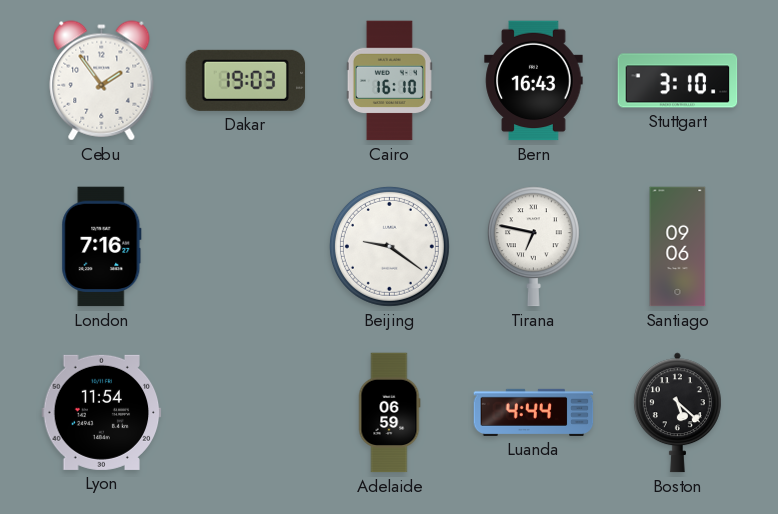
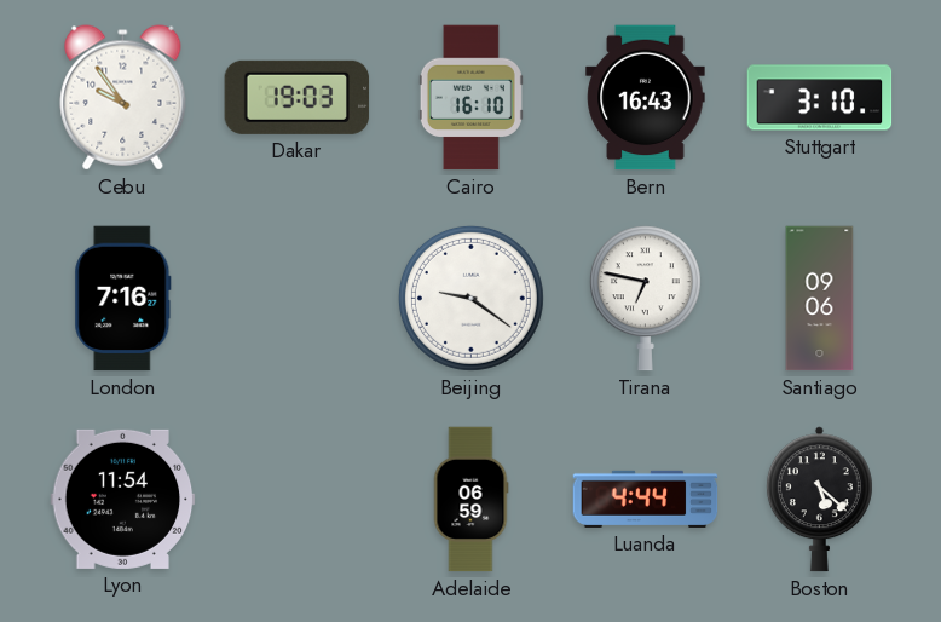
Cebu: 1:54 -> 9:54
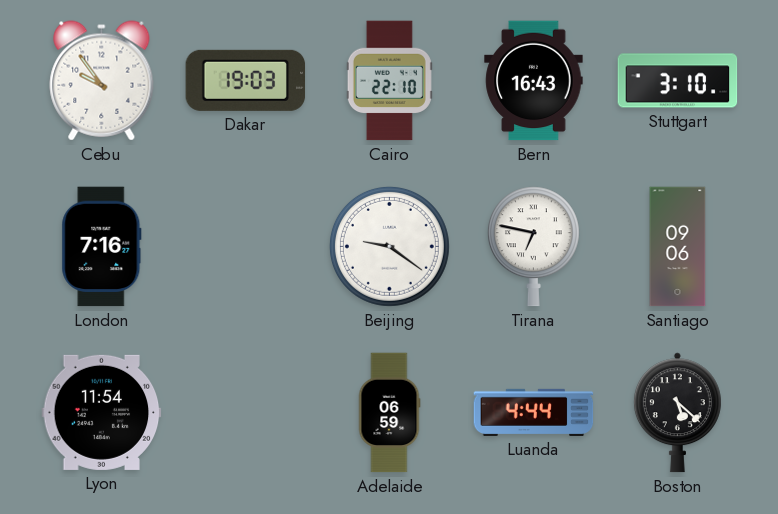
Cairo: 16:10 -> 22:10
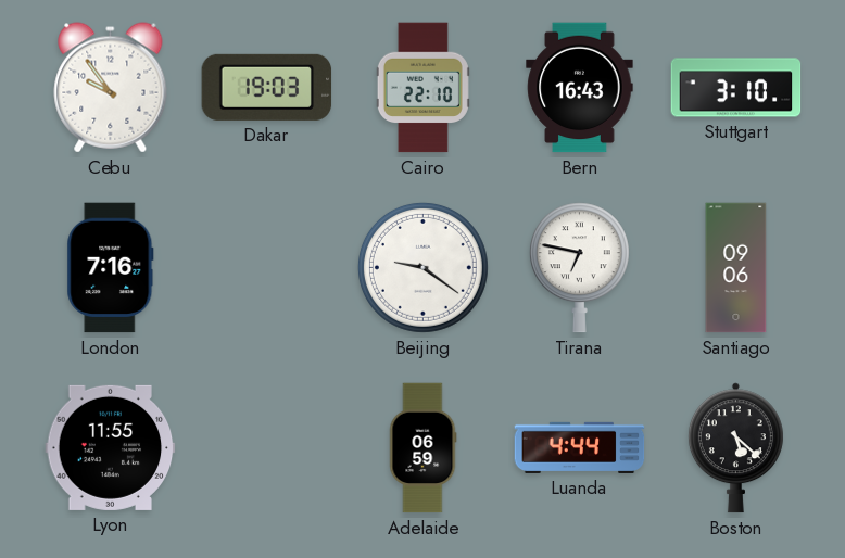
Lyon: 11:54 -> 11:55
